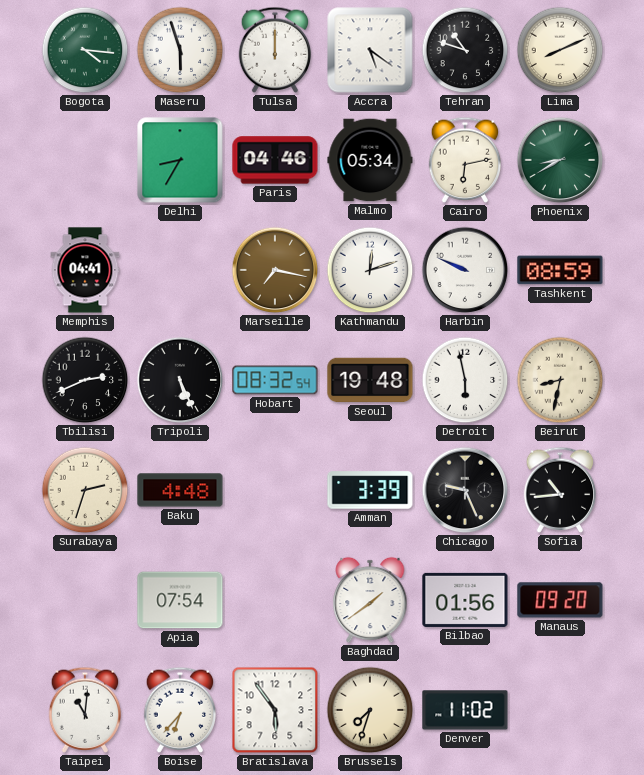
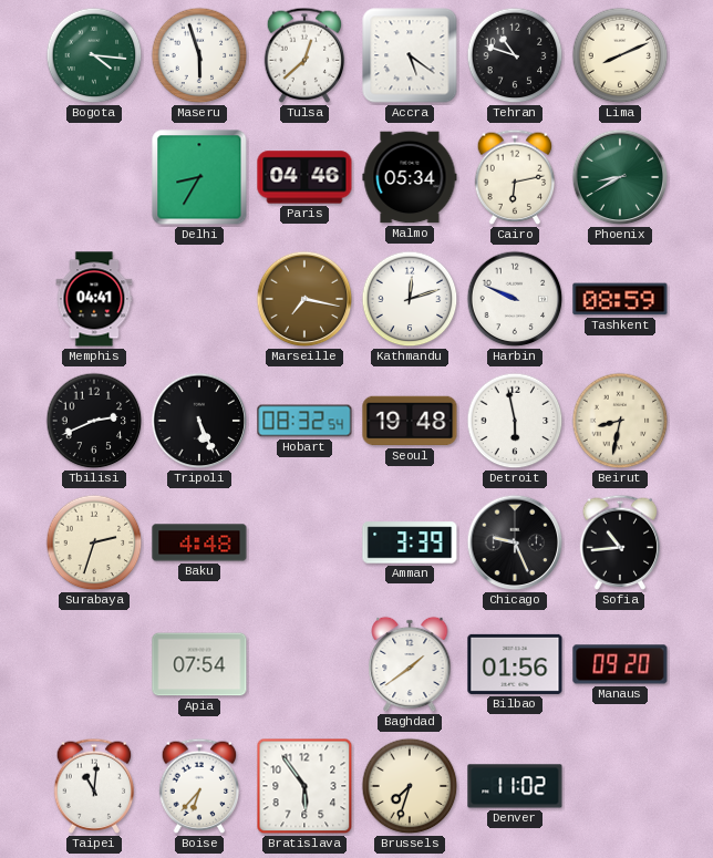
Tulsa: 12:00 -> 12:38
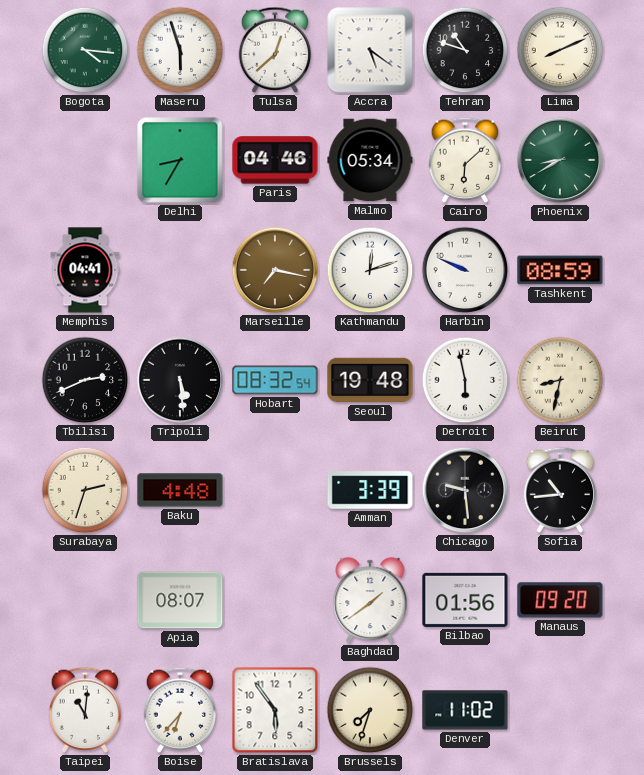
Cairo: 6:13 -> 6:08
Tripoli: 5:26 -> 5:29
Chicago: 9:26 -> 9:29
Apia: 07:54 -> 08:07
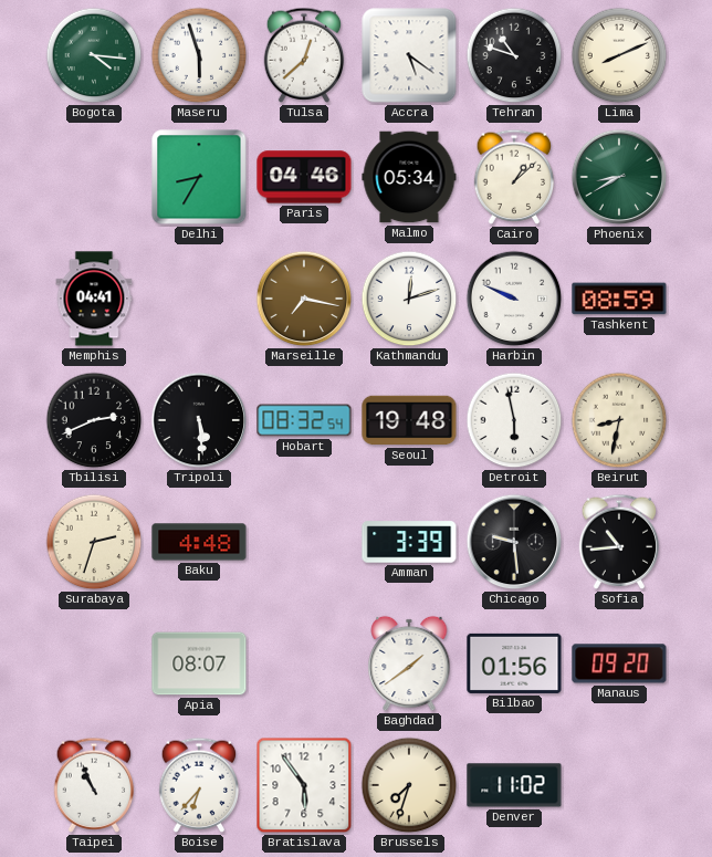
Cairo: 6:08 -> 1:08
Taipei: 11:01 -> 10:56
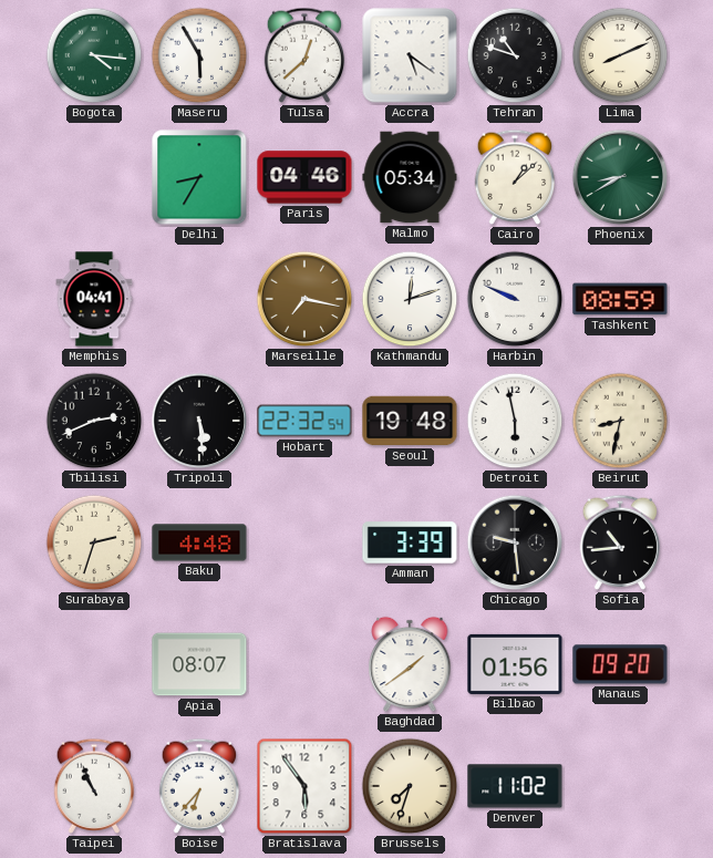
Maseru: 5:57 -> 5:55
Hobart: 08:32 -> 22:32
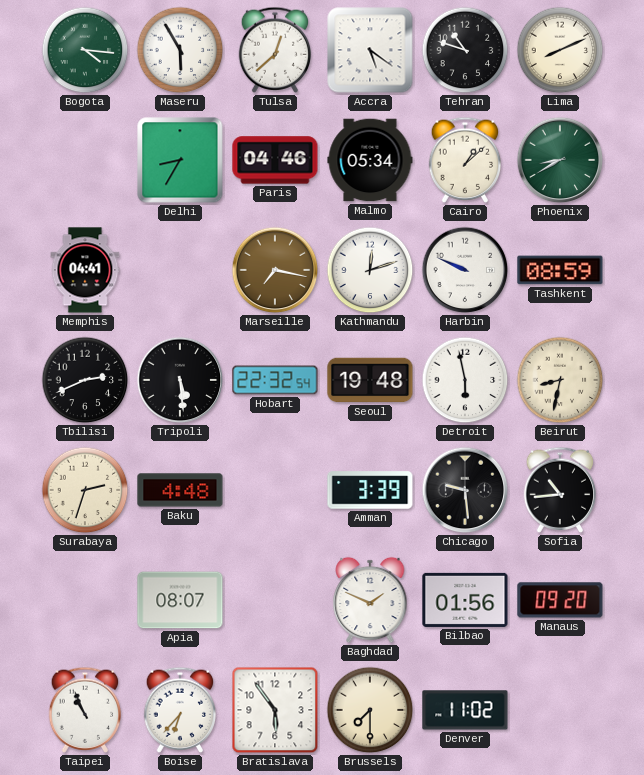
Baghdad: 1:39 -> 1:49
Brussels: 7:33 -> 7:30
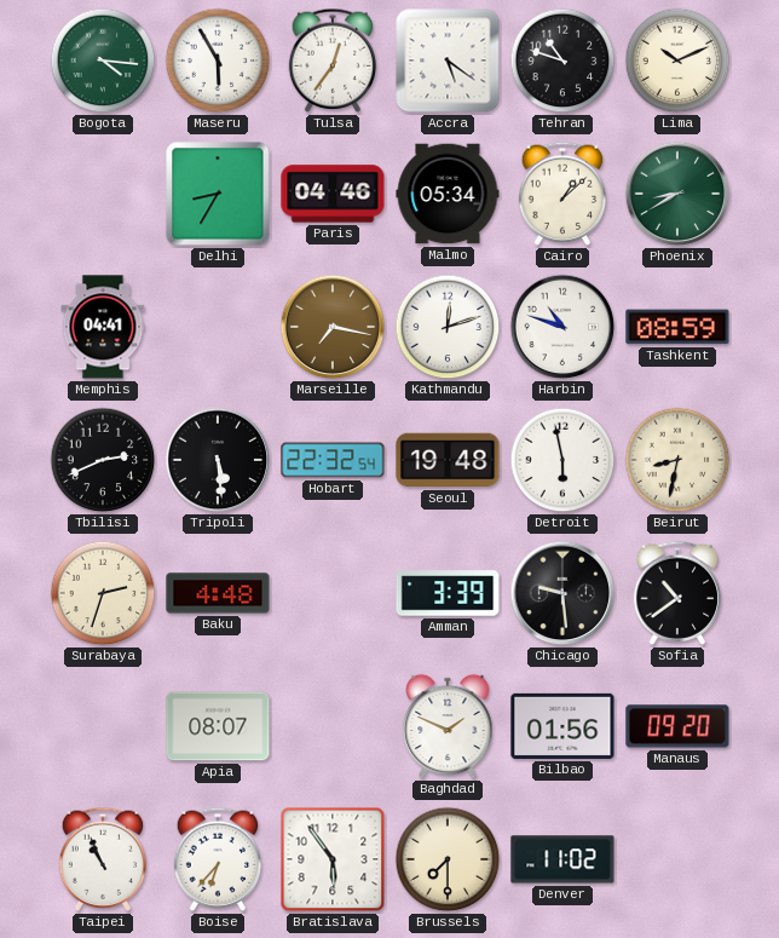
Tulsa: 12:38 -> 12:36
Lima: 8:11 -> 10:11
Harbin: 9:49 -> 10:48
Sofia: 10:44 -> 10:39
